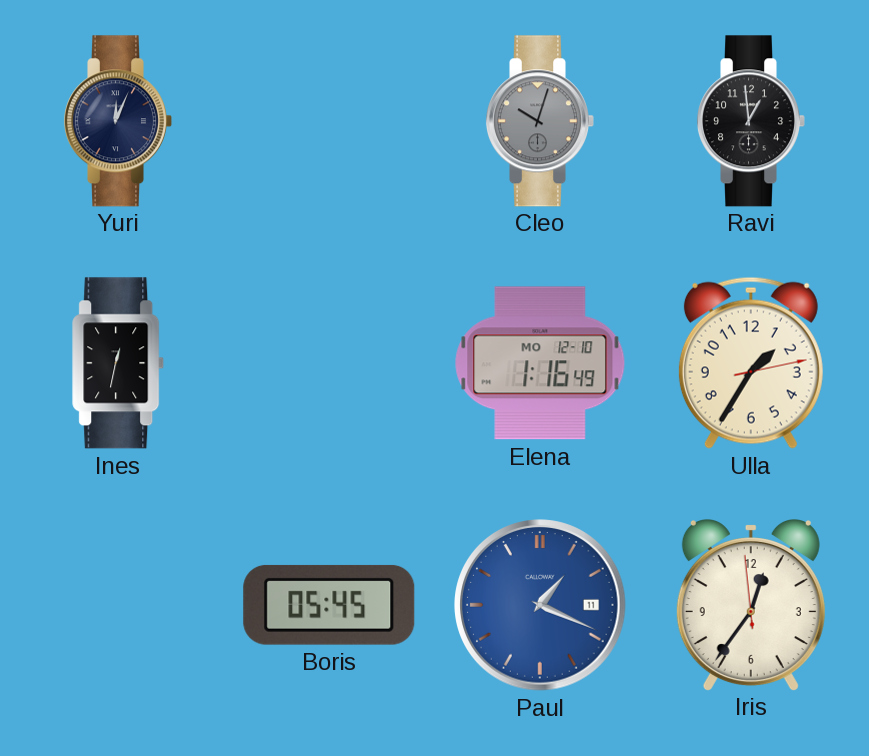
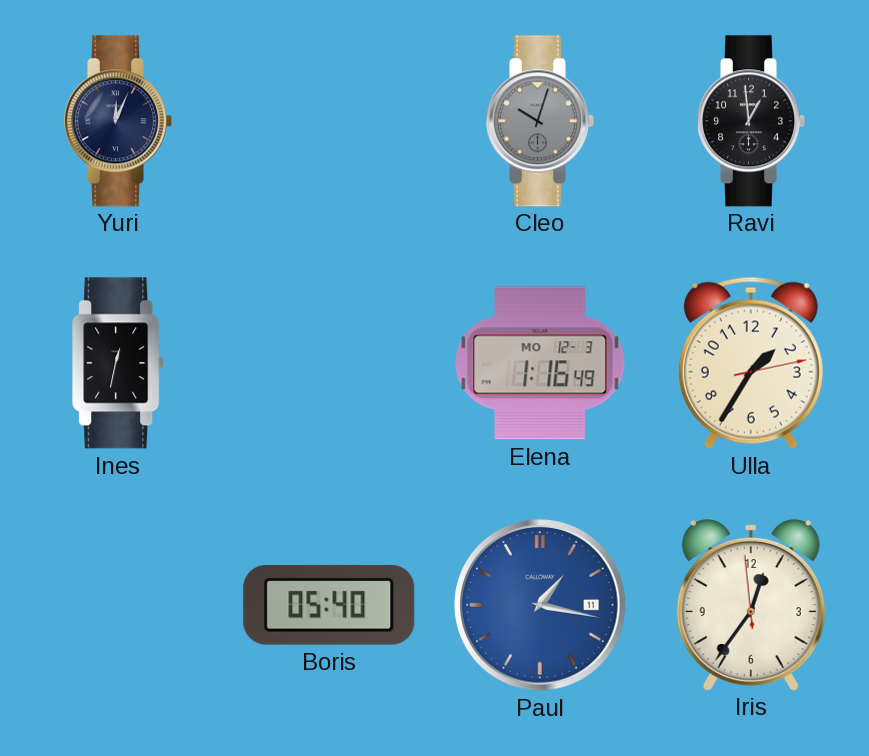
Elena date: MO 12-10 -> MO 12-3
Boris: 05:45 -> 05:40
Paul: 1:19 -> 1:17
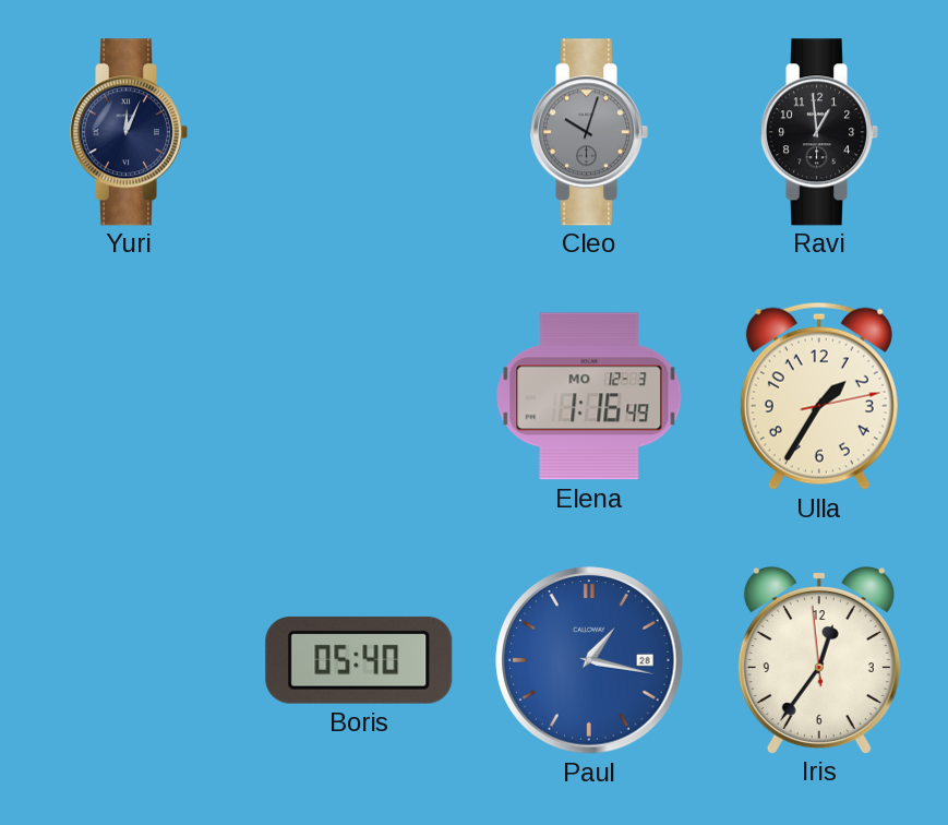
Ines: 12:32 -> none
Paul date: 11 -> 28
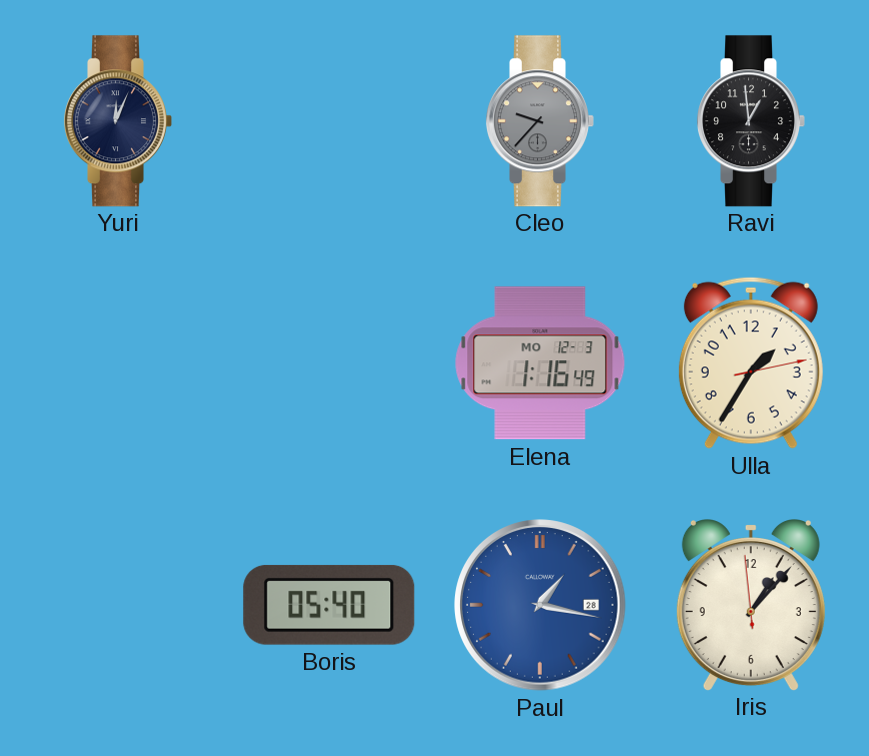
Cleo: 10:03 -> 9:37
Iris: 12:35 -> 1:06
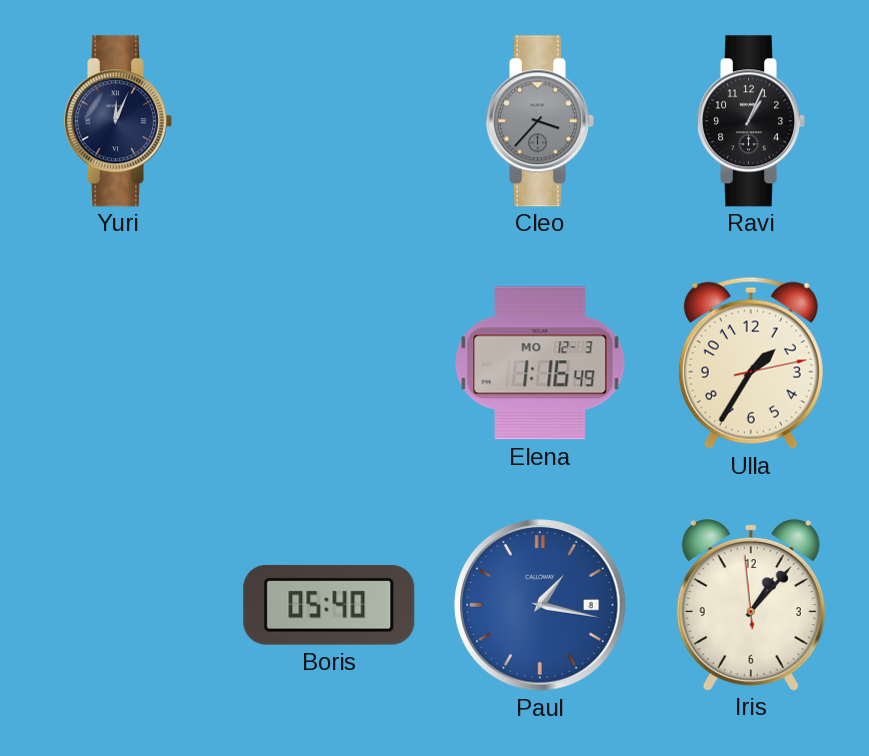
Cleo: 9:37 -> 3:37
Ravi: 12:59 -> 1:04
Paul date: 28 -> 8
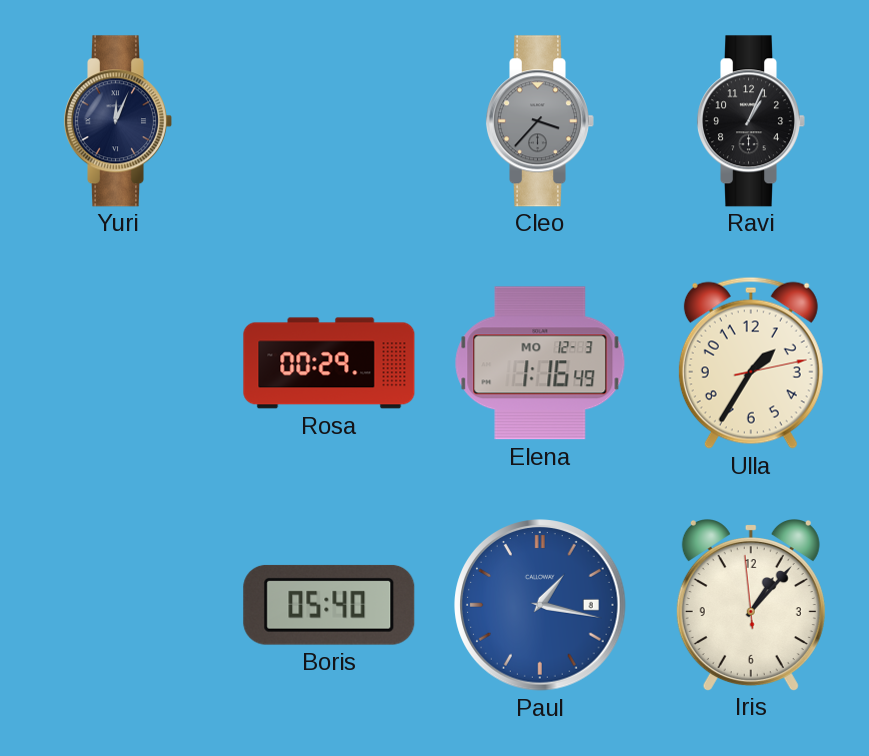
Rosa: none -> 00:29
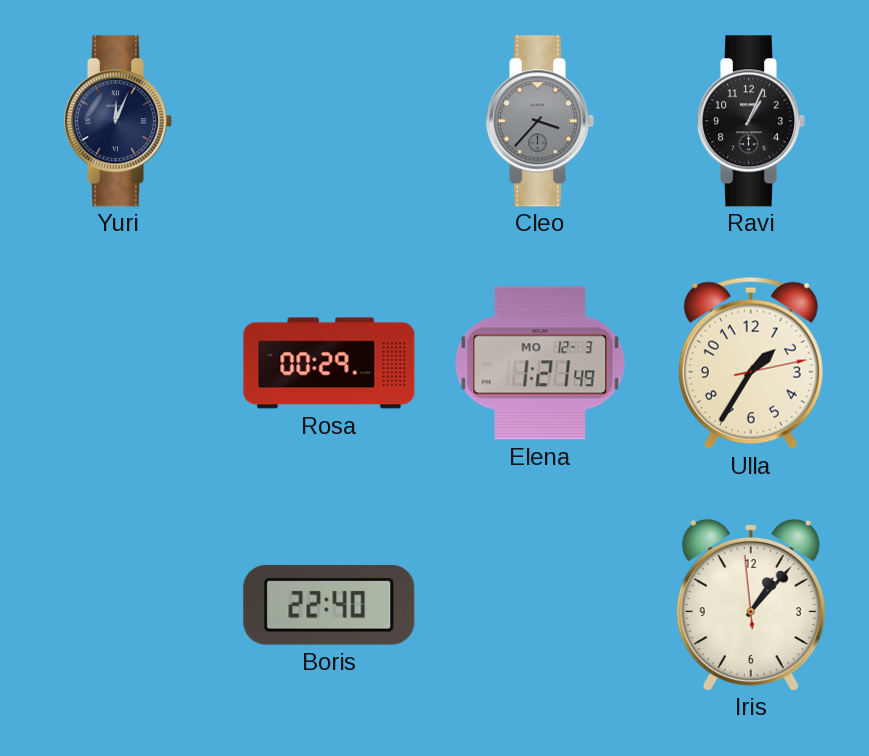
Elena: 1:16 -> 1:21
Boris: 05:40 -> 22:40
Paul: 1:17 -> none
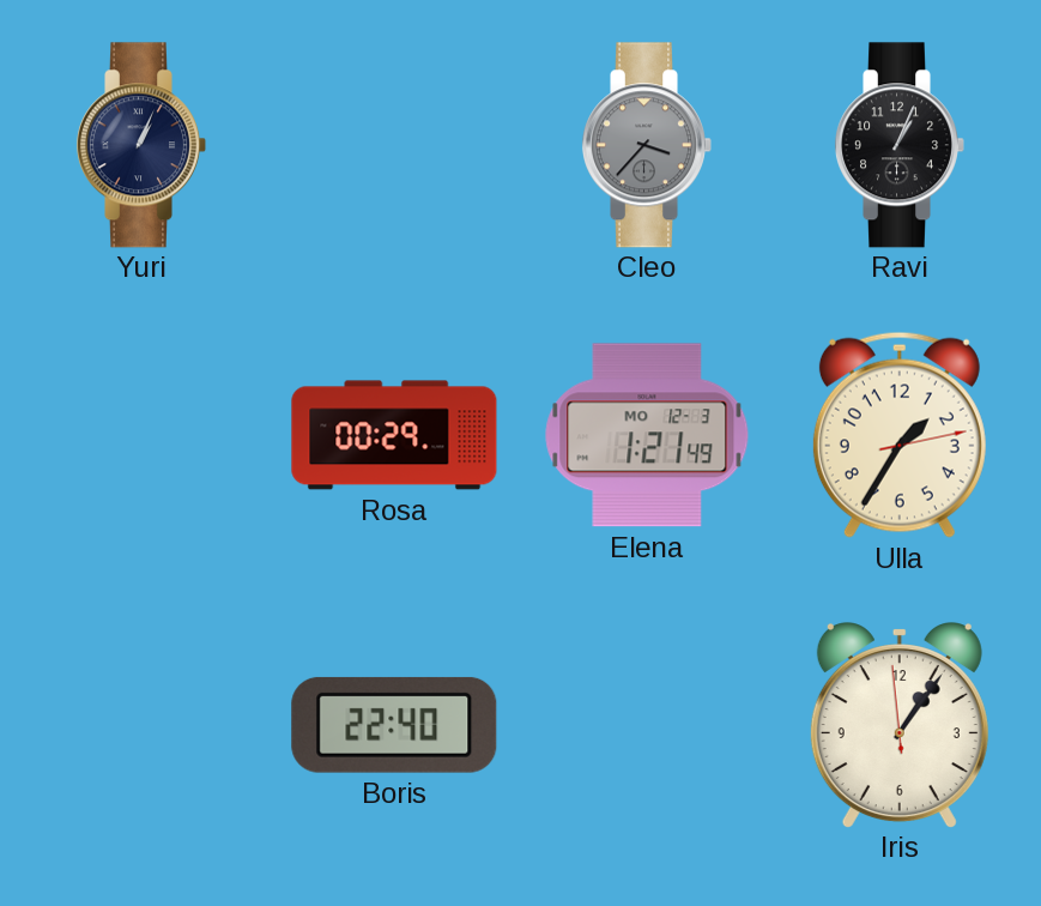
Yuri: 12:04 -> 1:04
Iris: 1:06 -> 1:05
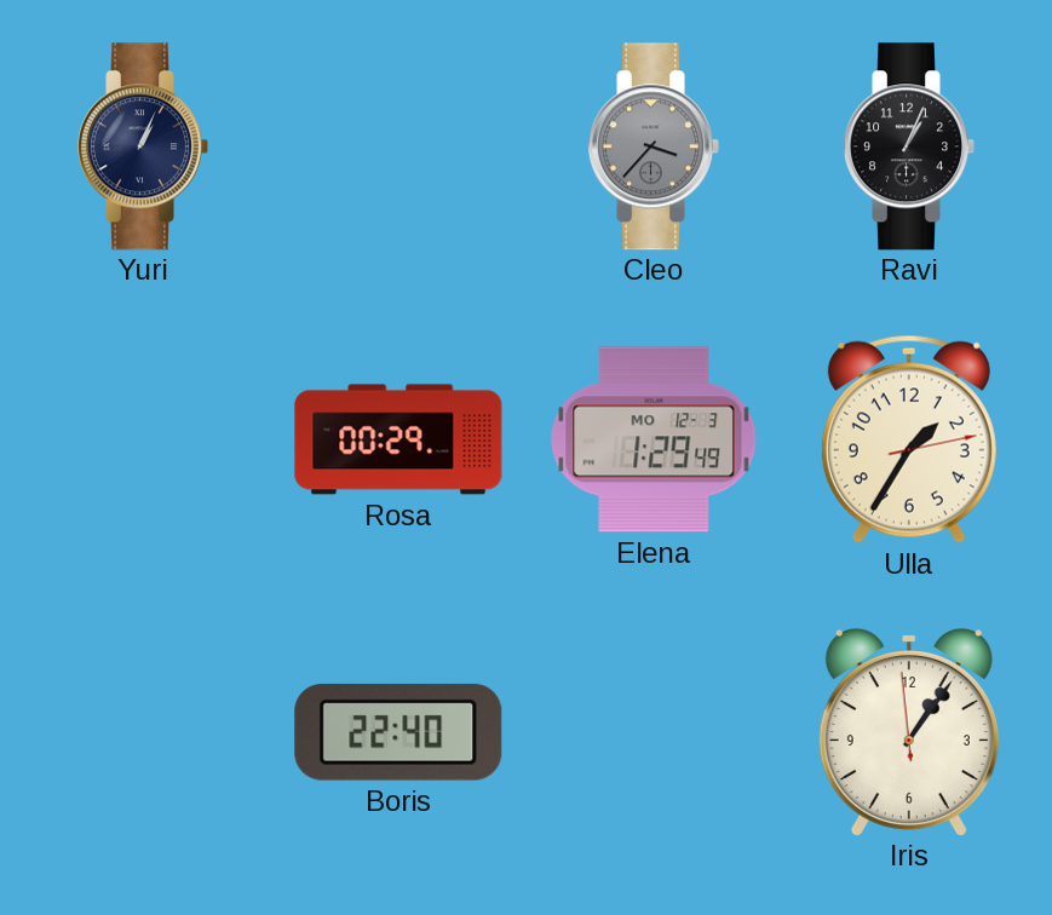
Elena: 1:21 -> 1:29
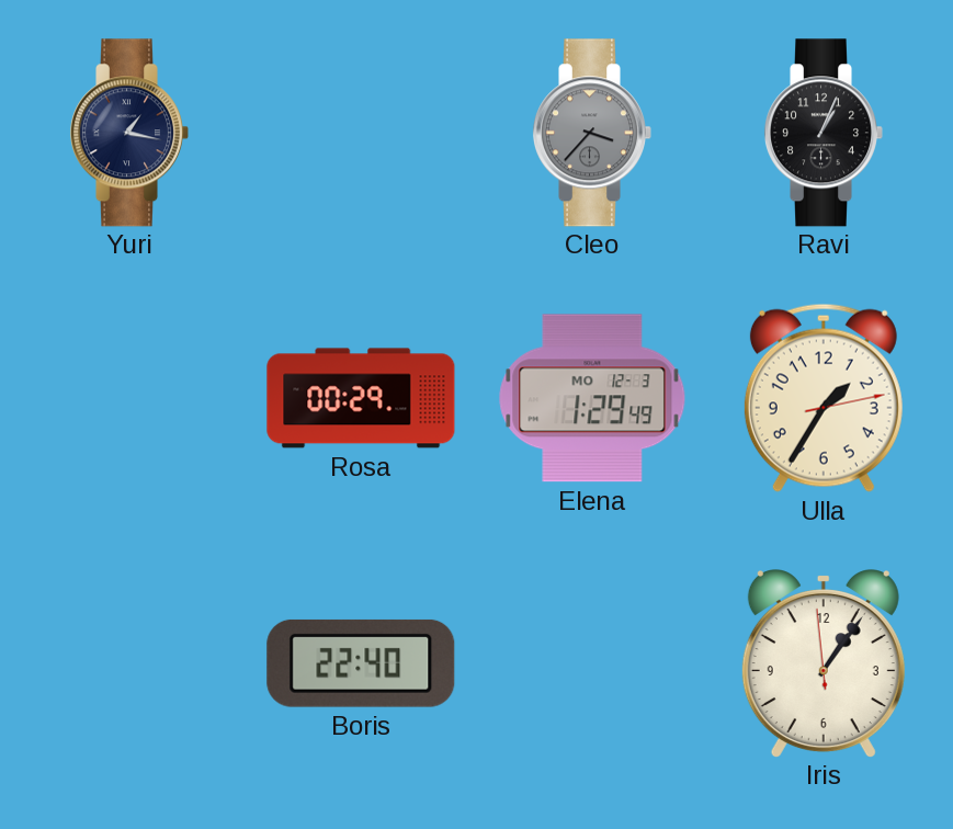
Yuri: 1:04 -> 1:17
